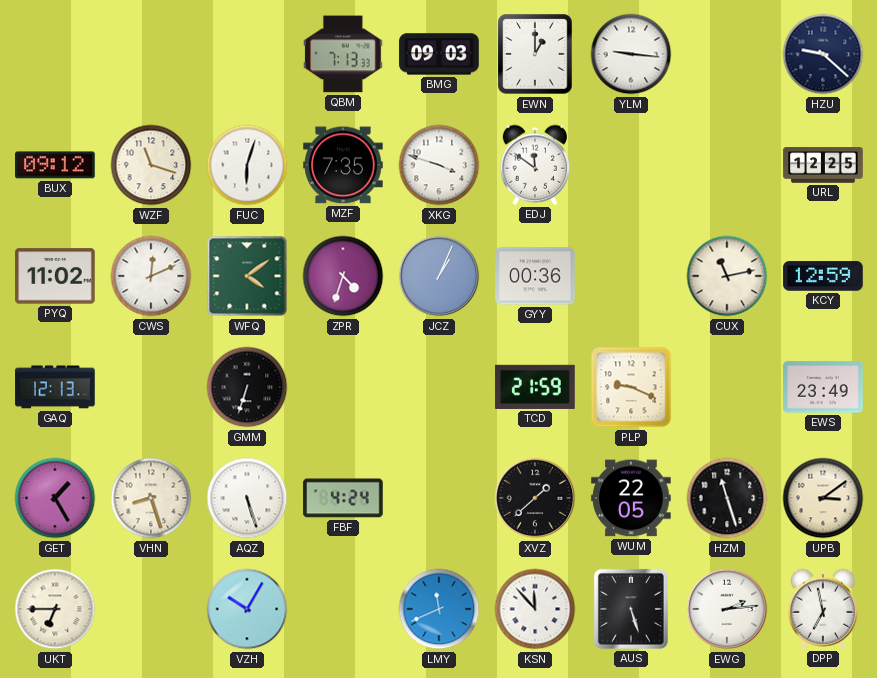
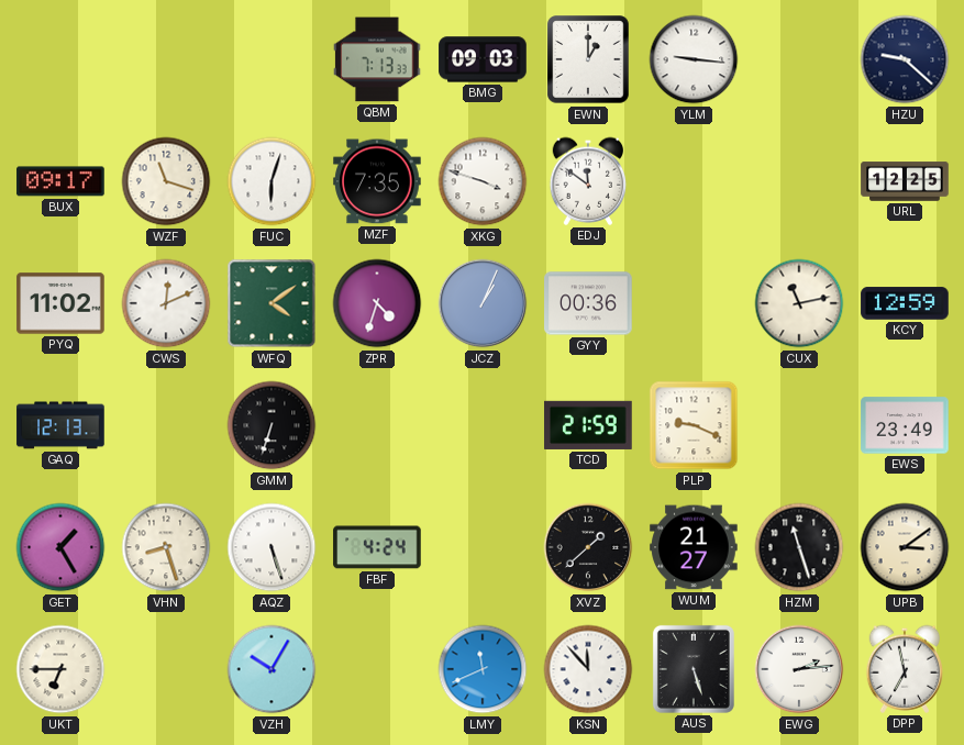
BUX: 09:12 -> 09:17
WUM: 22:05 -> 21:27
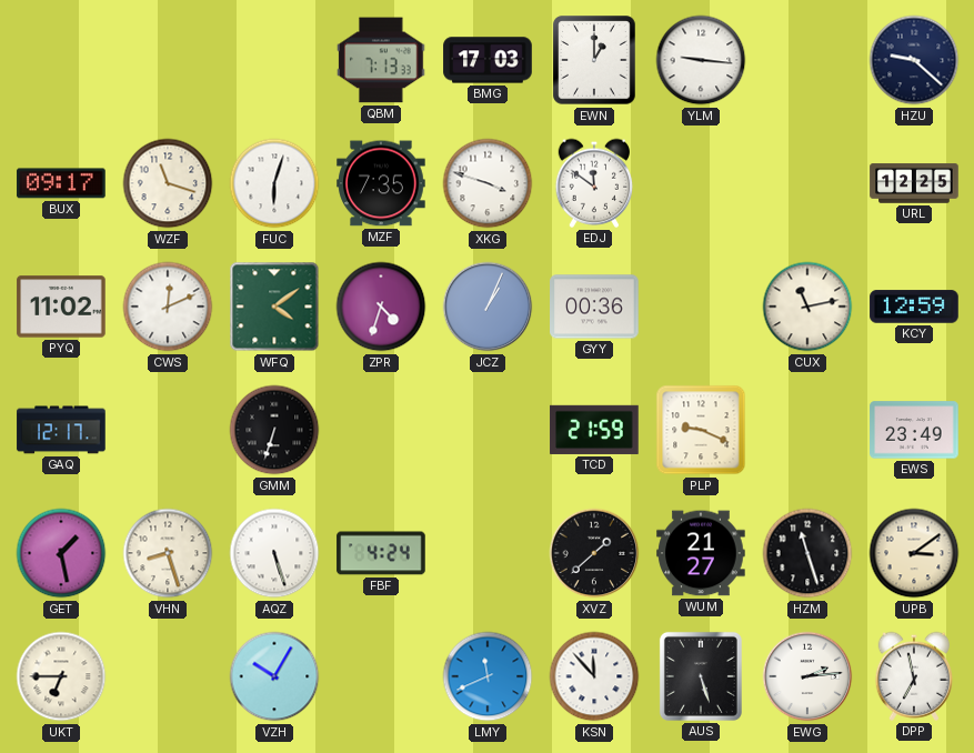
BMG: 09:03 -> 17:03
GAQ: 12:13 -> 12:17
GET: 1:25 -> 1:28
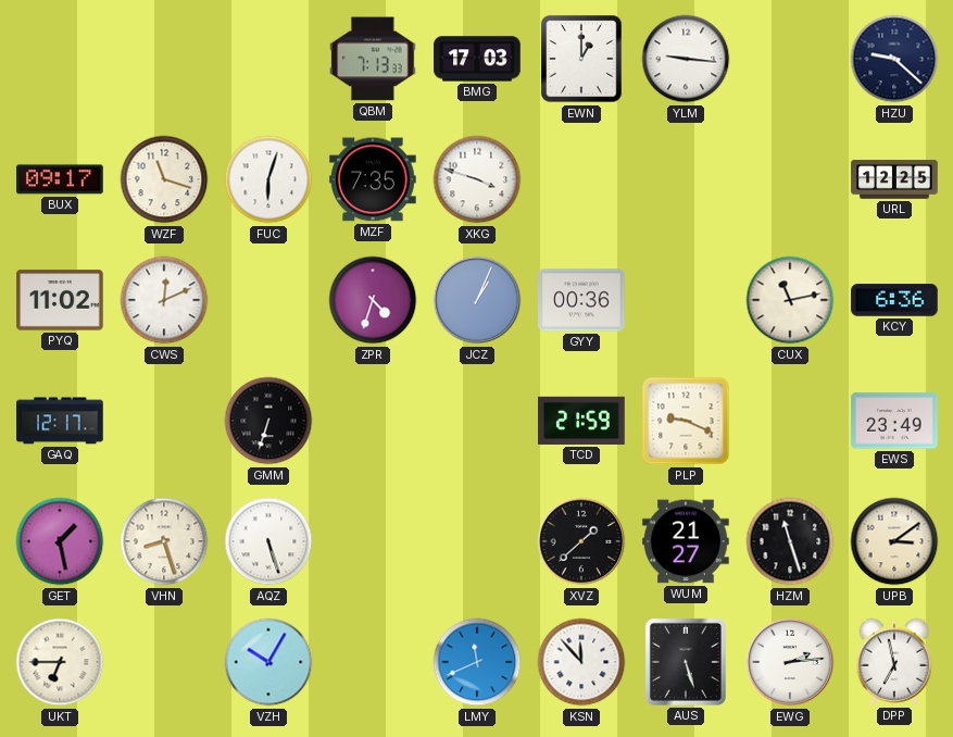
EDJ: 11:51 -> none
WFQ: 4:09 -> none
KCY: 12:59 -> 6:36
FBF: 4:24 -> none
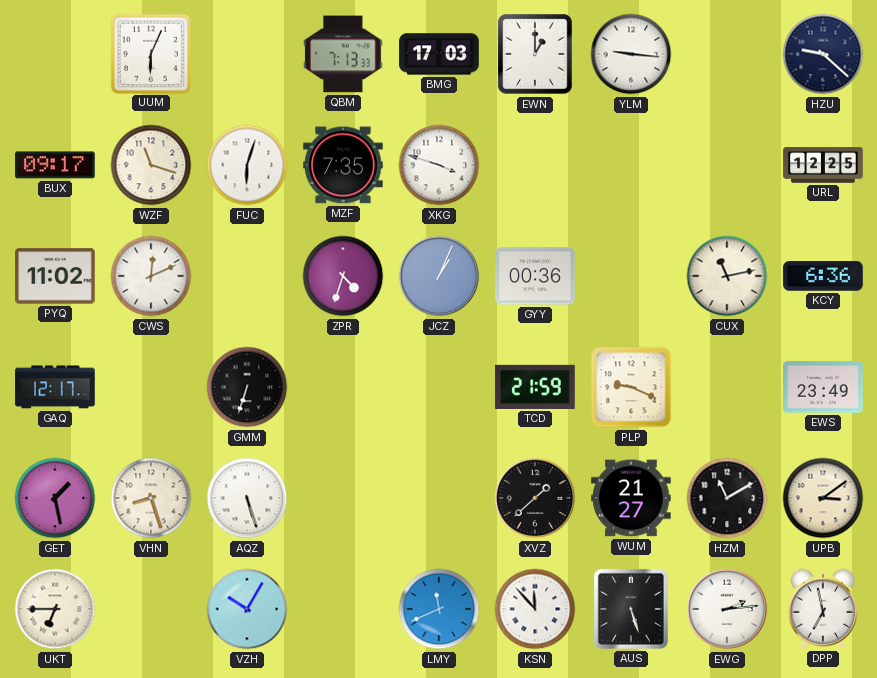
UUM: none -> 6:04
HZM: 11:27 -> 11:10
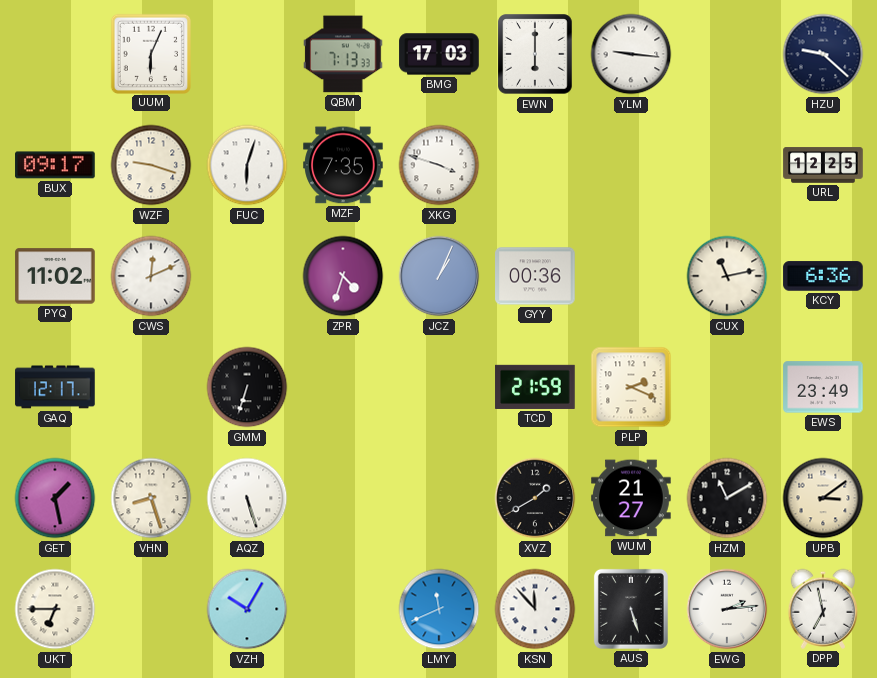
EWN: 1:00 -> 6:00
WZF: 11:18 -> 9:18
PLP: 9:19 -> 2:19
XVZ: 1:38 -> 1:40
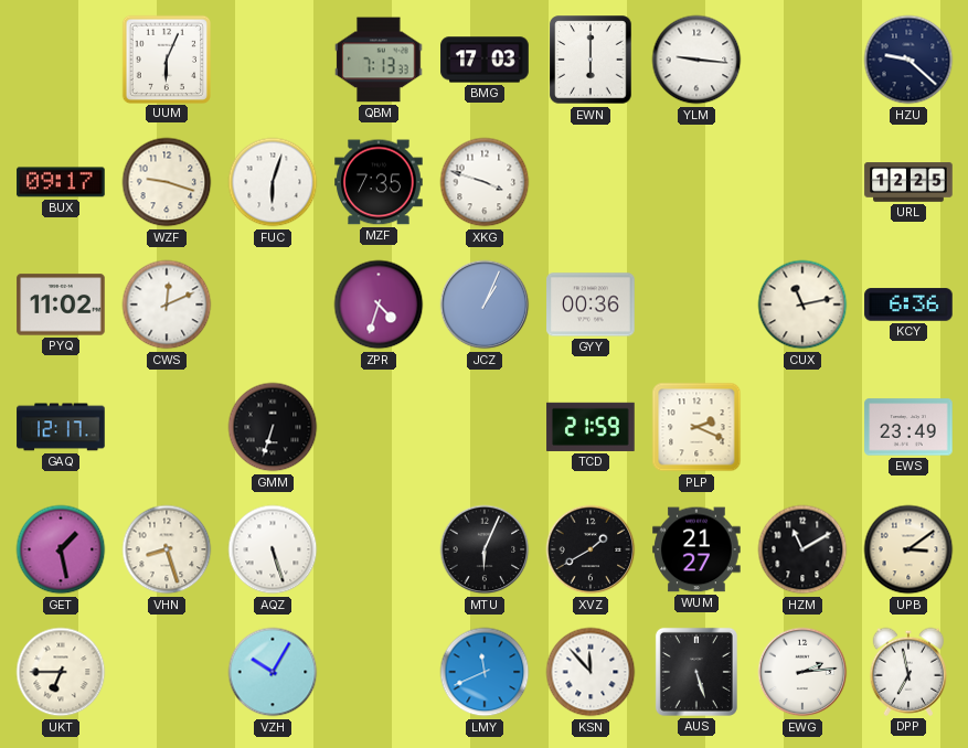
MTU: none -> 6:04
